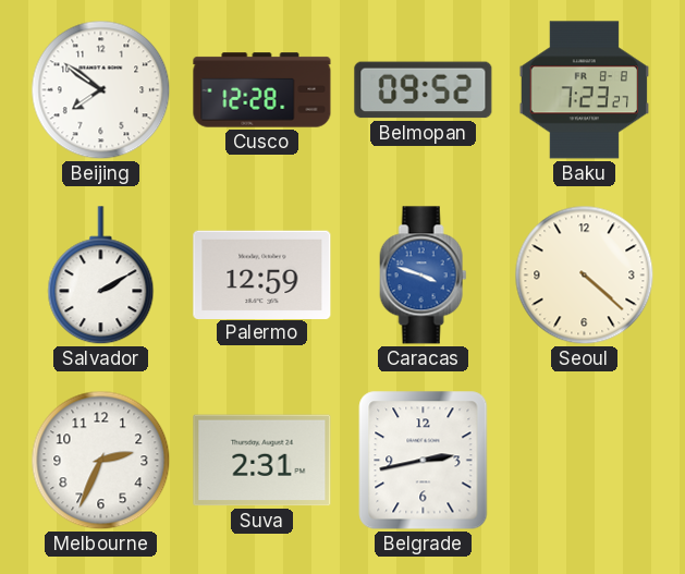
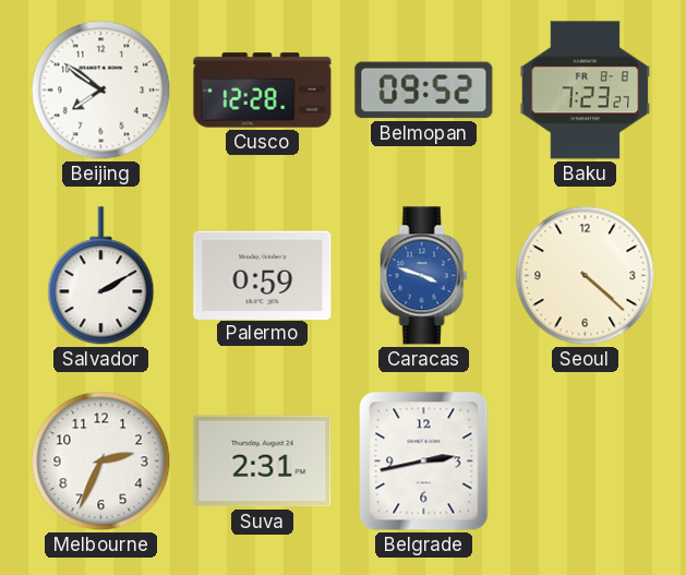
Palermo: 12:59 -> 0:59
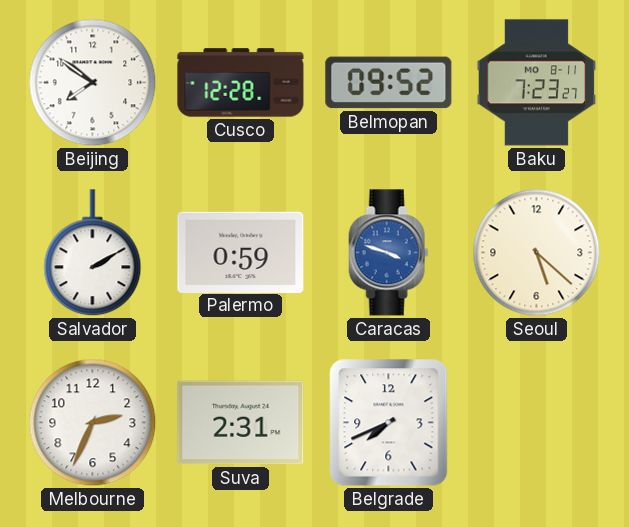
Baku date: FR 8-8 -> MO 8-11
Seoul: 4:22 -> 5:22
Belgrade: 2:43 -> 7:41
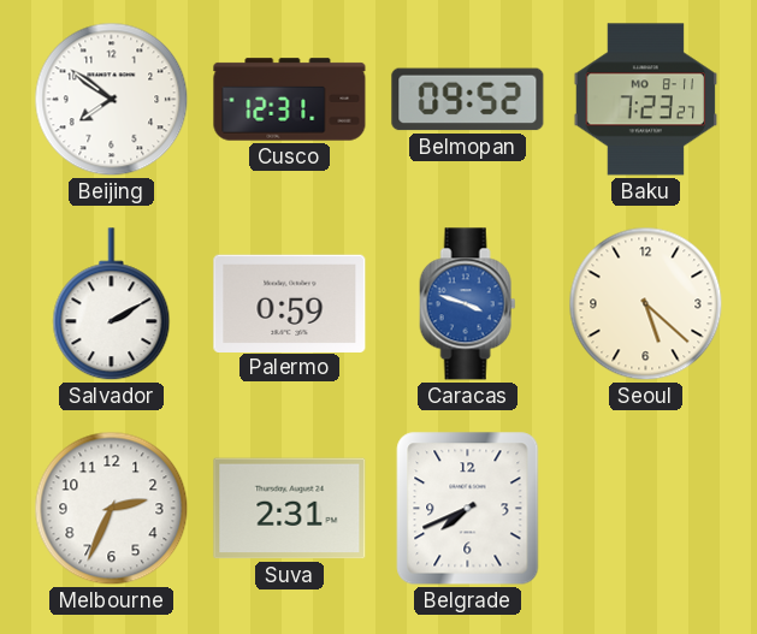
Cusco: 12:28 -> 12:31
